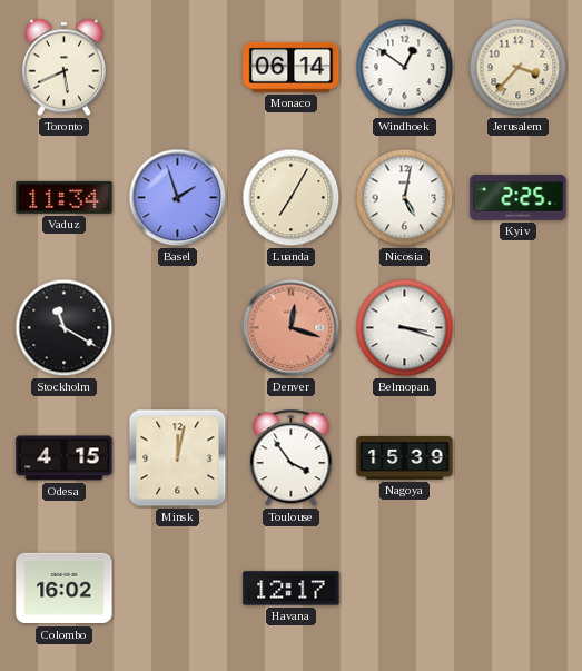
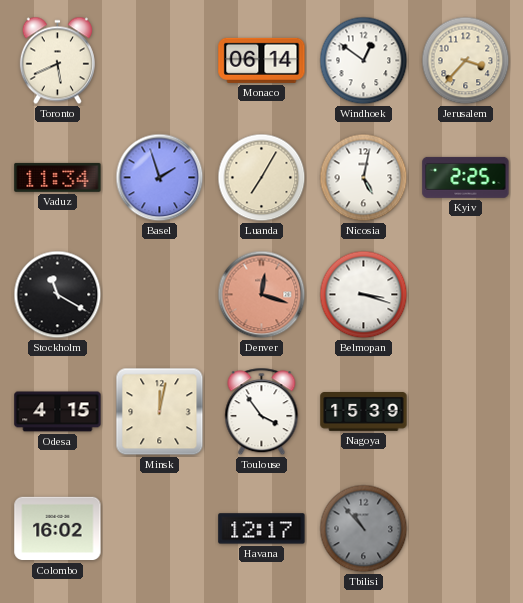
Tbilisi: none -> 10:53
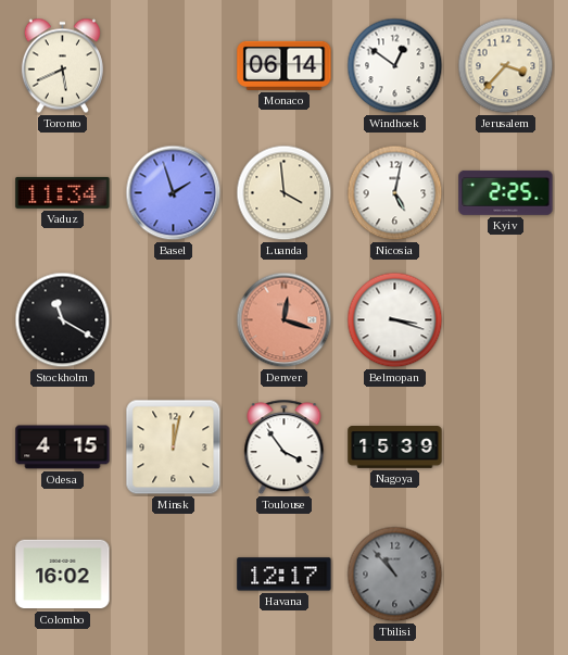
Luanda: 7:05 -> 3:59
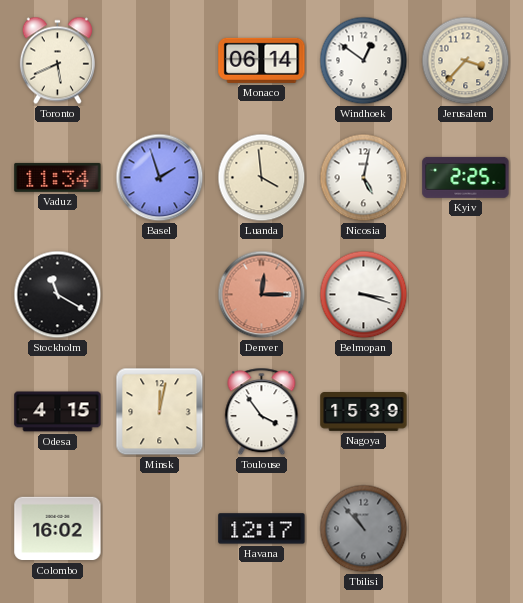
Denver: 12:18 -> 12:15
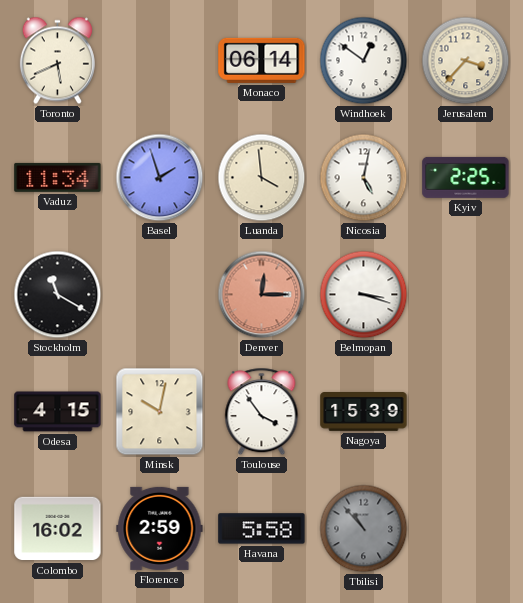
Minsk: 12:02 -> 10:02
Florence: none -> 2:59
Havana: 12:17 -> 5:58
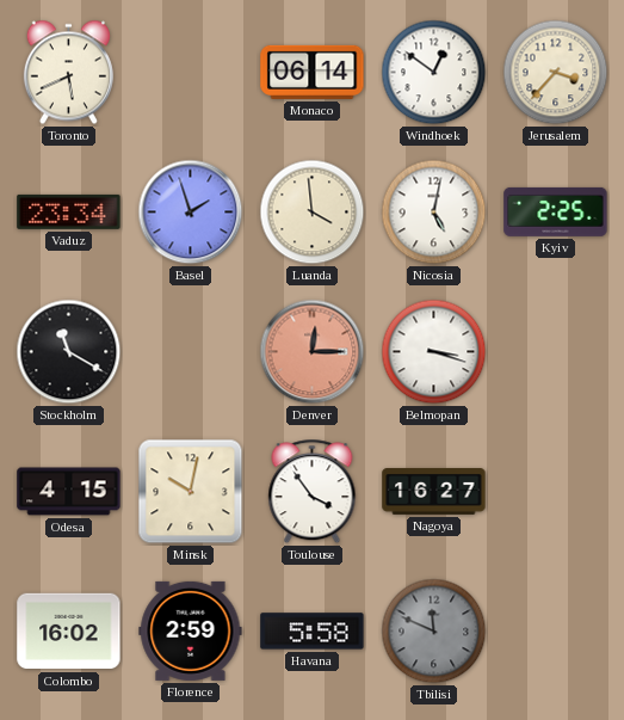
Vaduz: 11:34 -> 23:34
Nagoya: 15:39 -> 16:27
Tbilisi: 10:53 -> 11:49
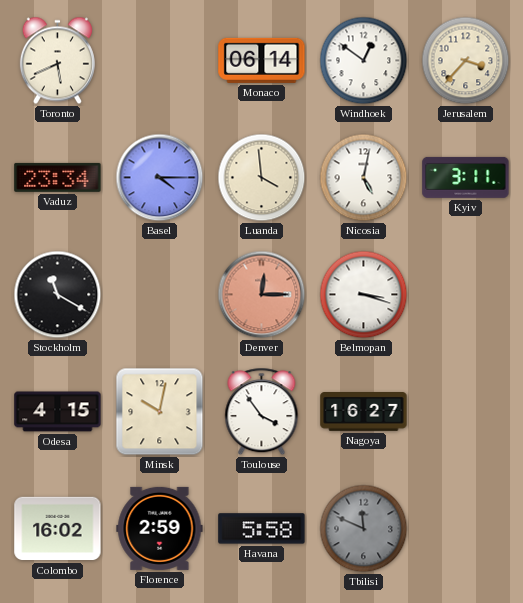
Basel: 1:57 -> 4:15
Kyiv: 2:25 -> 3:11
